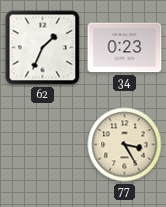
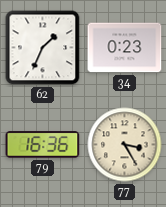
79: none -> 16:36
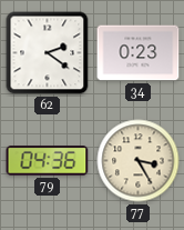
62: 1:34 -> 2:21
79: 16:36 -> 04:36
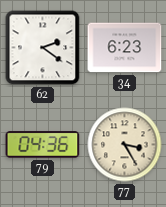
34: 0:23 -> 6:23
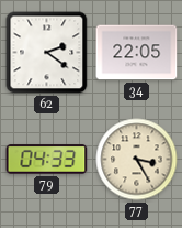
34: 6:23 -> 22:05
79: 04:36 -> 04:33
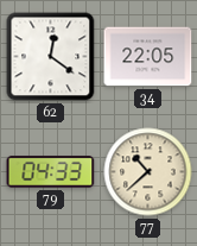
62: 2:21 -> 12:21
77: 3:25 -> 10:38
